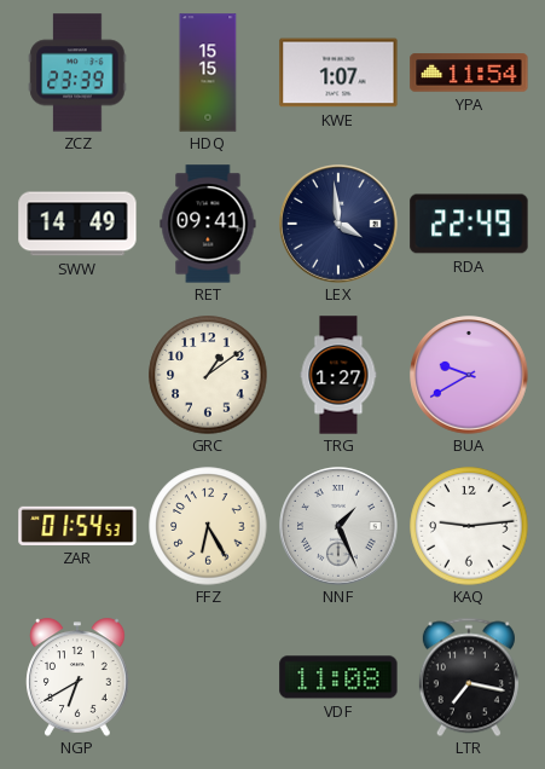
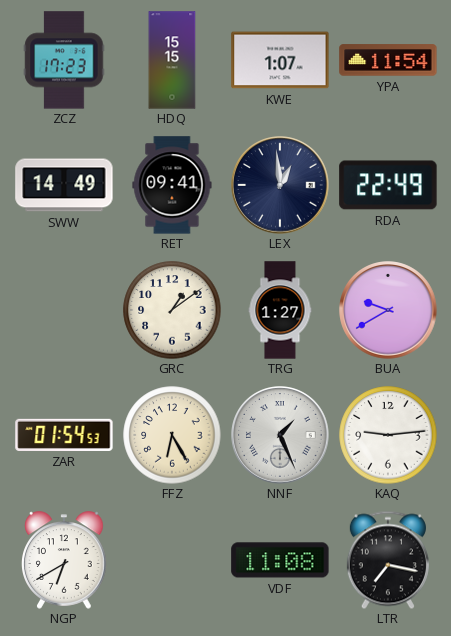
ZCZ: 23:39 -> 17:23
LEX: 3:59 -> 12:59
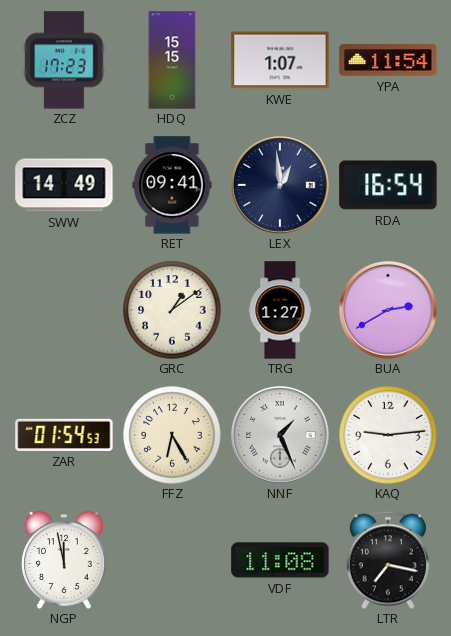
RDA: 22:49 -> 16:54
BUA: 9:40 -> 2:40
NGP: 6:40 -> 11:58
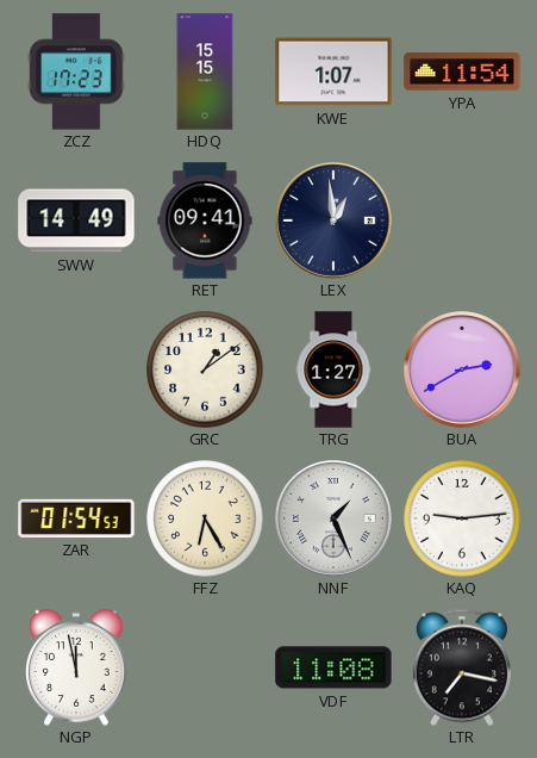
RDA: 16:54 -> none
